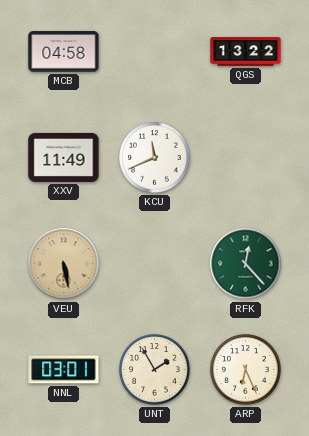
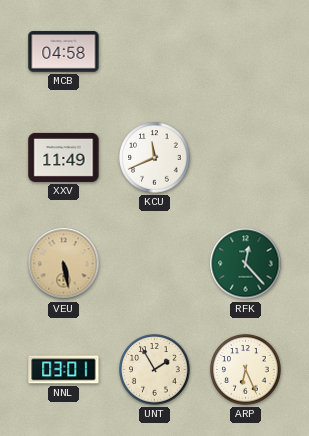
QGS: 13:22 -> none
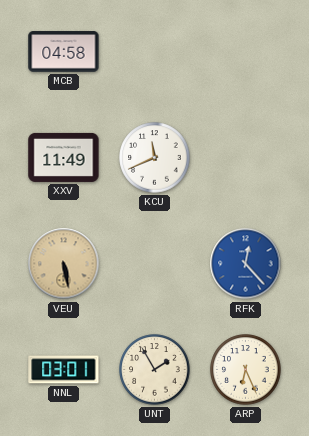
RFK dial: green -> blue
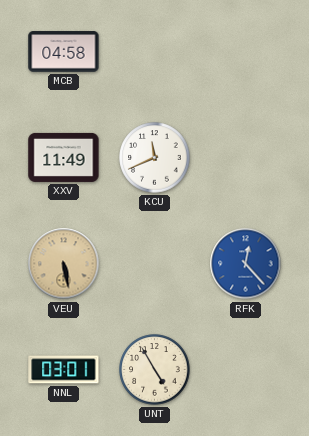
UNT: 1:55 -> 4:55
ARP: 6:26 -> none
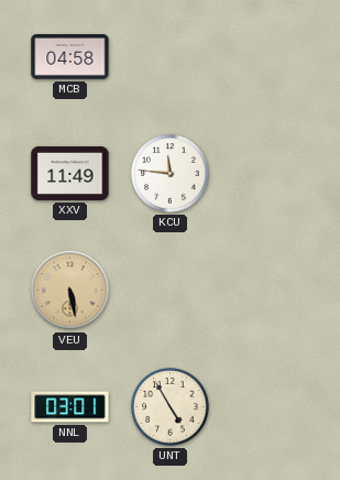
KCU: 11:41 -> 11:46
RFK: 12:23 -> none
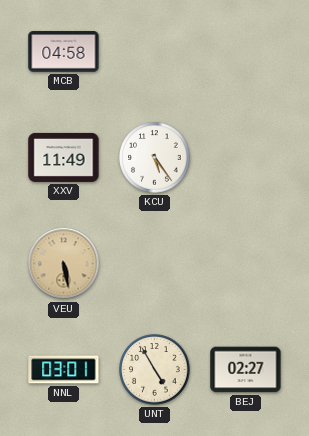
KCU: 11:46 -> 5:24
BEJ: none -> 02:27
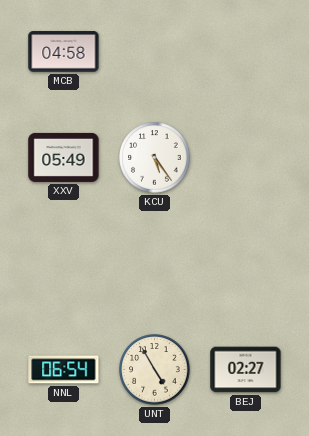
XXV: 11:49 -> 05:49
VEU: 5:28 -> none
NNL: 03:01 -> 06:54
